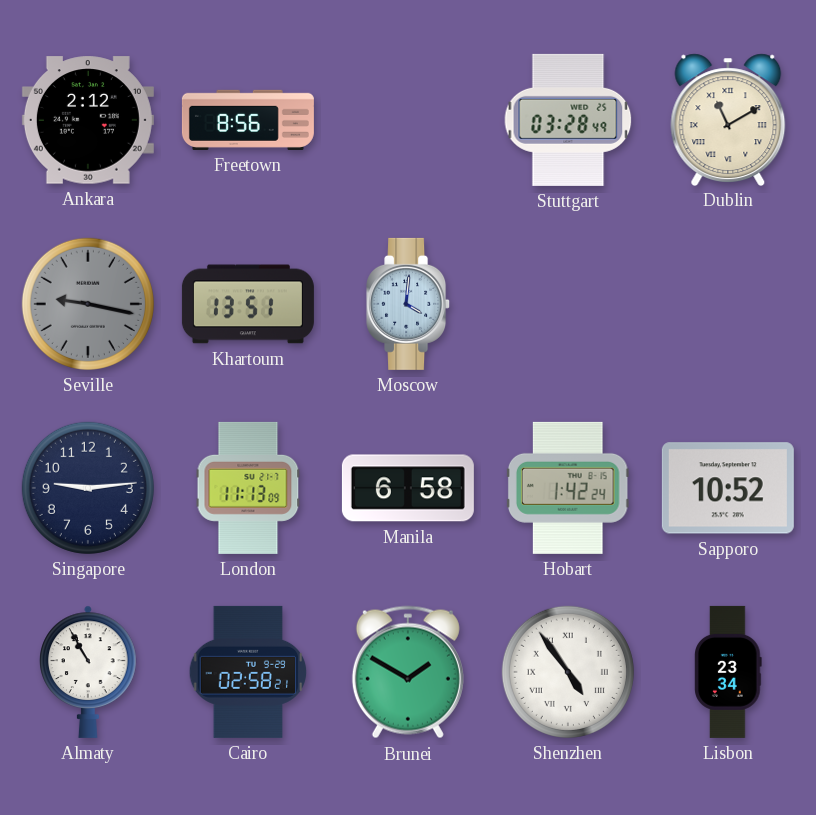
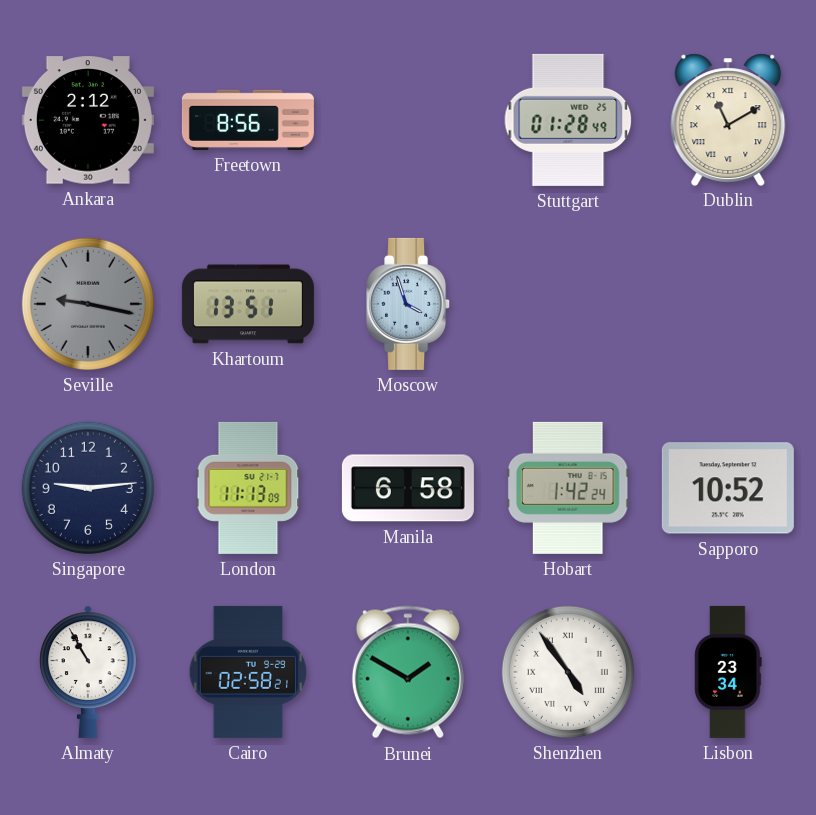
Stuttgart: 03:28 -> 01:28
Moscow: 4:01 -> 3:57
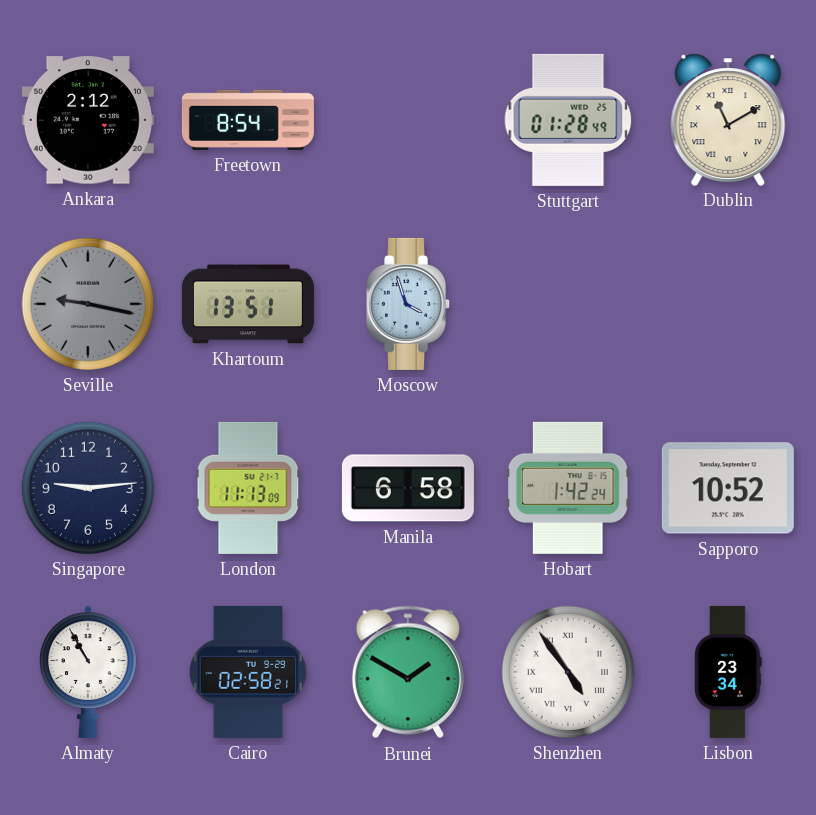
Freetown: 8:56 -> 8:54
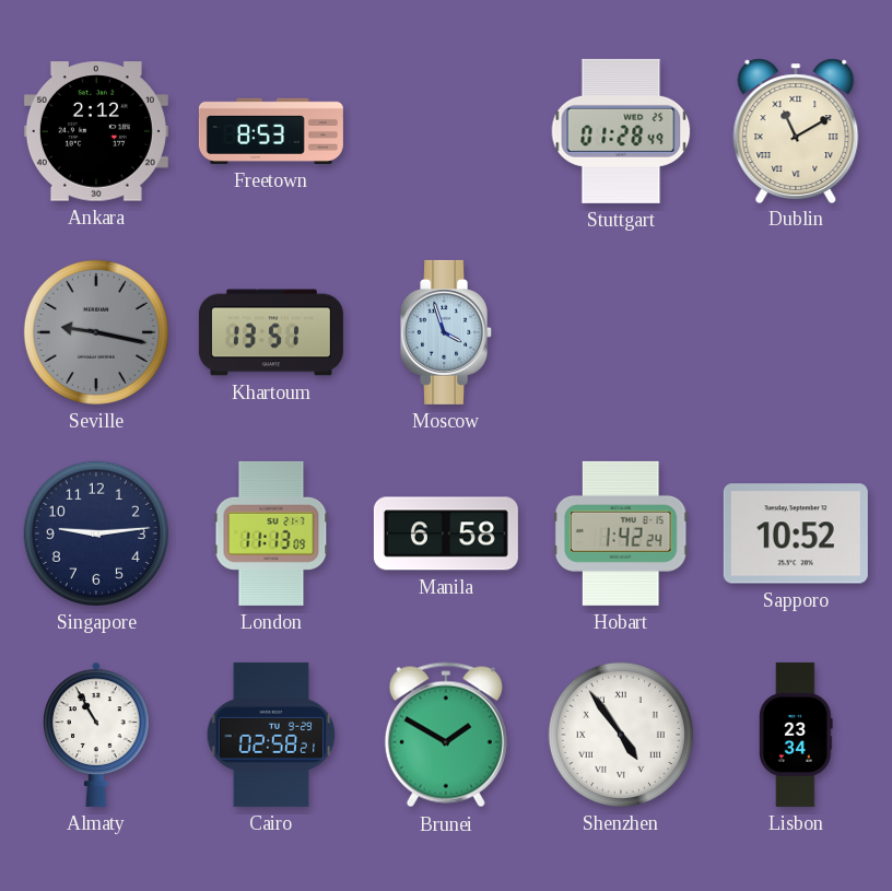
Freetown: 8:54 -> 8:53
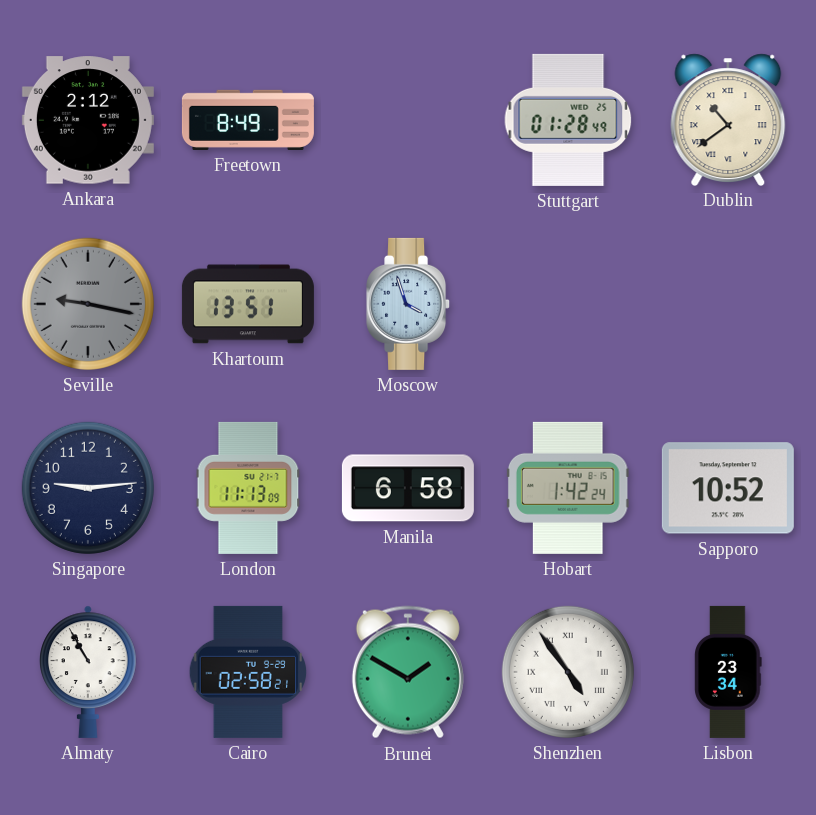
Freetown: 8:53 -> 8:49
Dublin: 11:10 -> 10:39
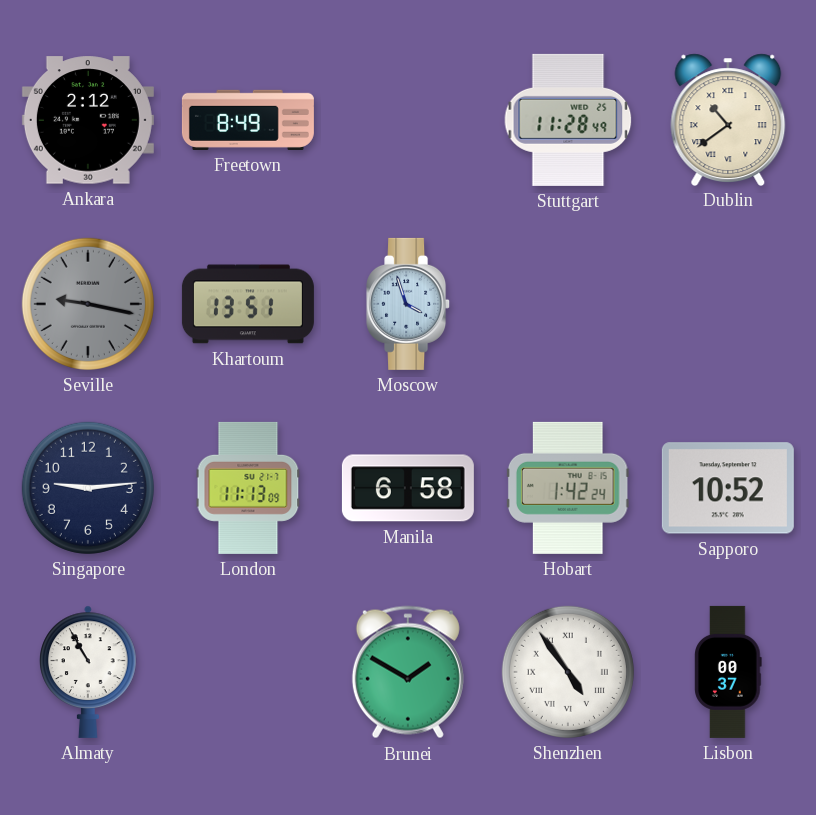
Stuttgart: 01:28 -> 11:28
Cairo: 02:58 -> none
Lisbon: 23:34 -> 00:37
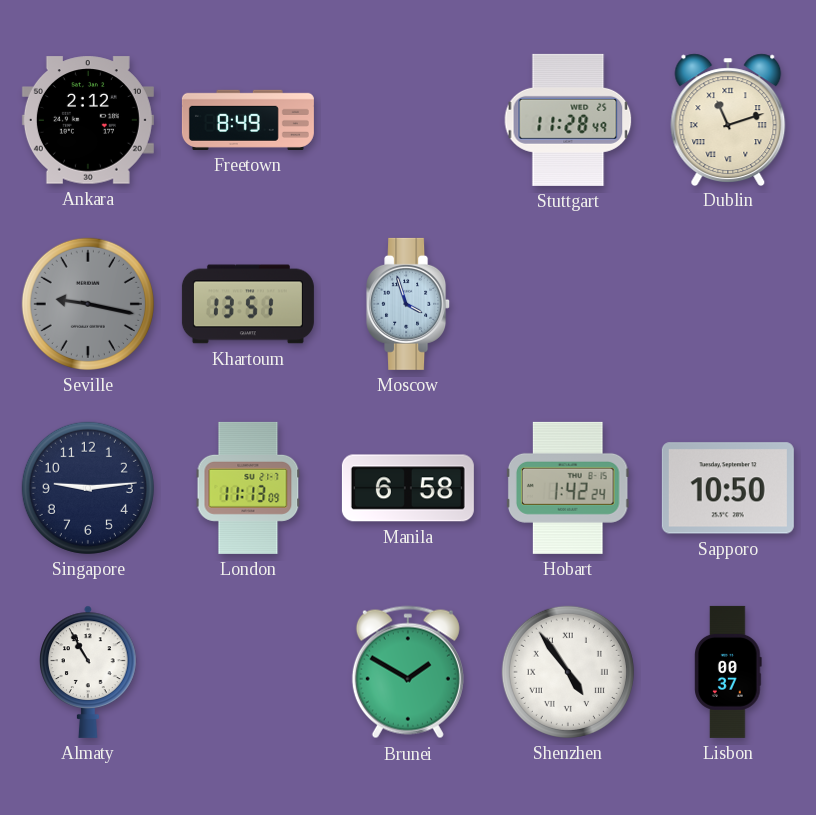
Dublin: 10:39 -> 11:12
Sapporo: 10:52 -> 10:50
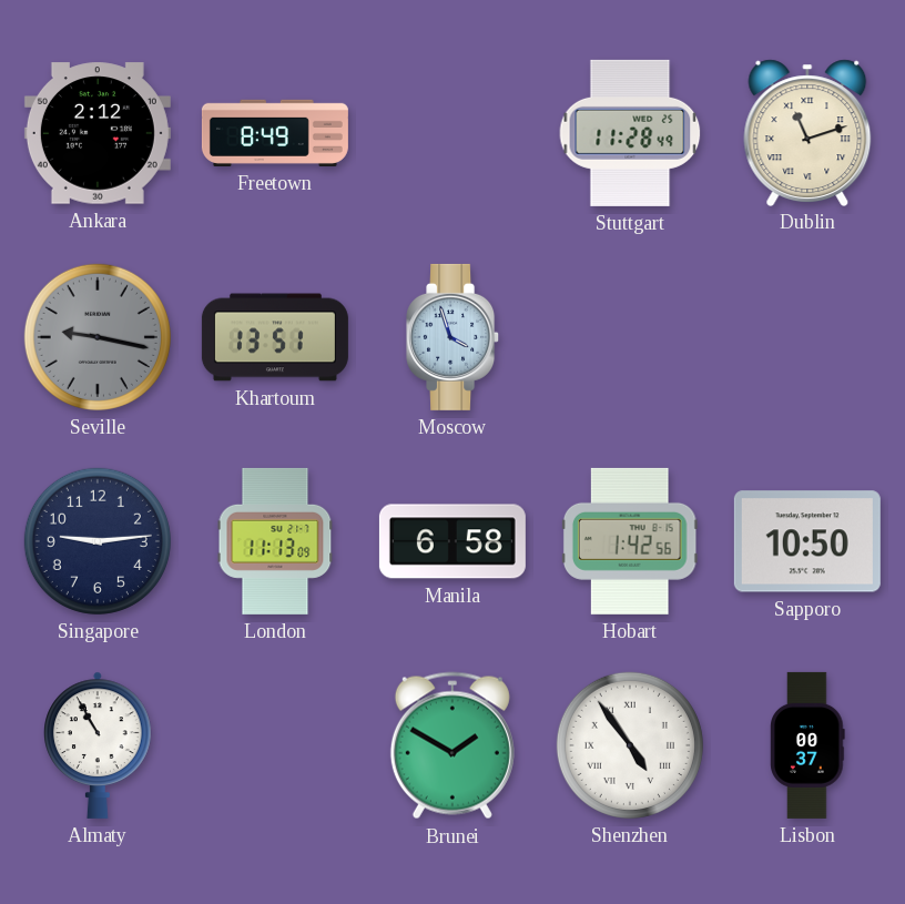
Hobart: 1:42:24 -> 1:42:56
